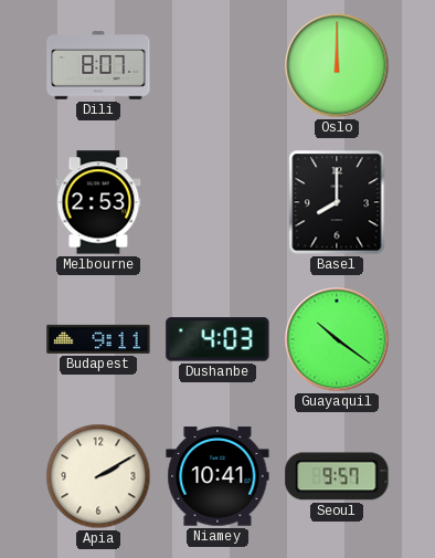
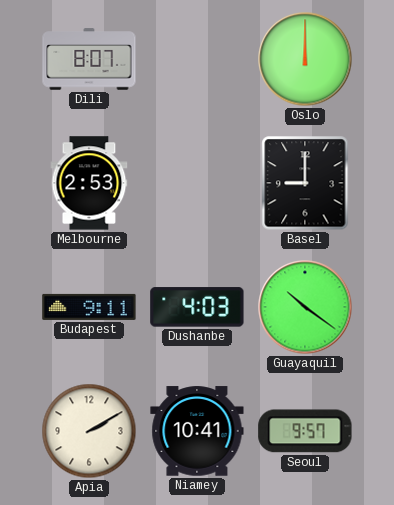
Basel: 8:00 -> 9:00
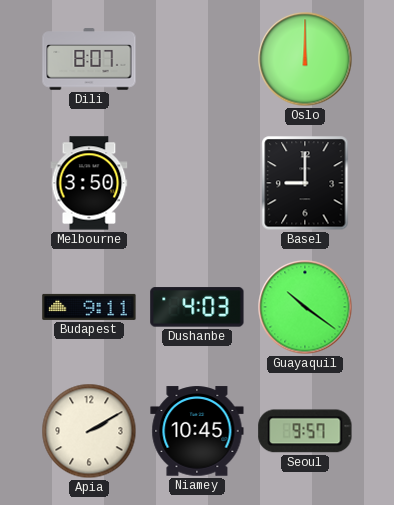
Melbourne: 2:53 -> 3:50
Niamey: 10:41 -> 10:45
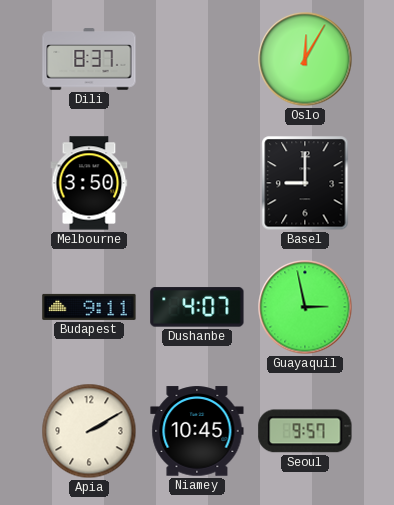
Dili: 8:07 -> 8:37
Oslo: 12:00 -> 12:05
Dushanbe: 4:03 -> 4:07
Guayaquil: 10:21 -> 2:58
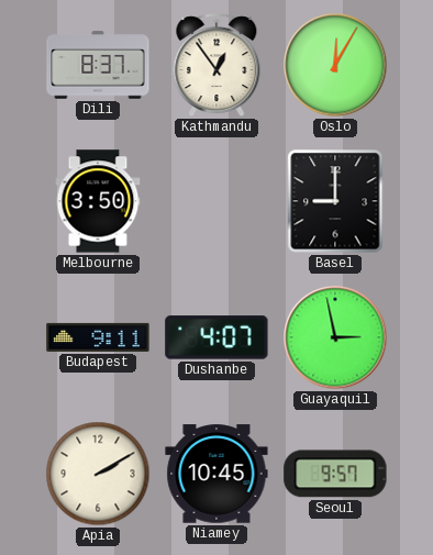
Kathmandu: none -> 12:54
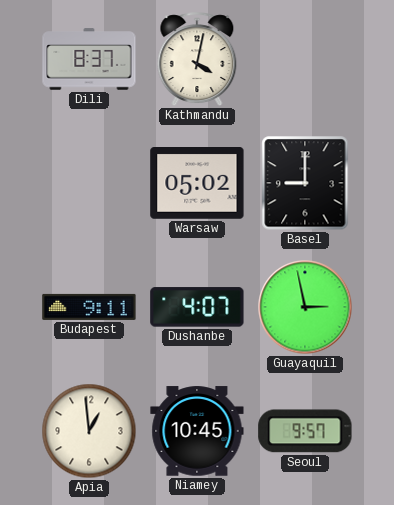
Kathmandu: 12:54 -> 4:02
Oslo: 12:05 -> none
Melbourne: 3:50 -> none
Warsaw: none -> 05:02
Apia: 2:10 -> 12:59
